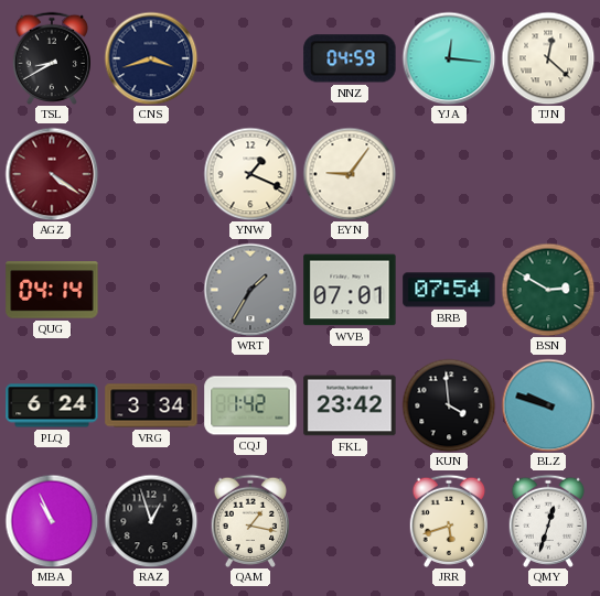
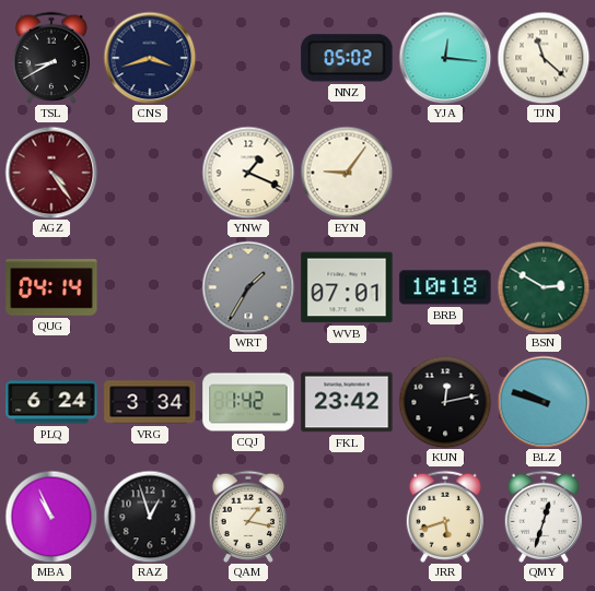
NNZ: 04:59 -> 05:02
TJN: 12:22 -> 11:22
AGZ: 4:21 -> 4:24
BRB: 07:54 -> 10:18
KUN: 3:59 -> 12:13
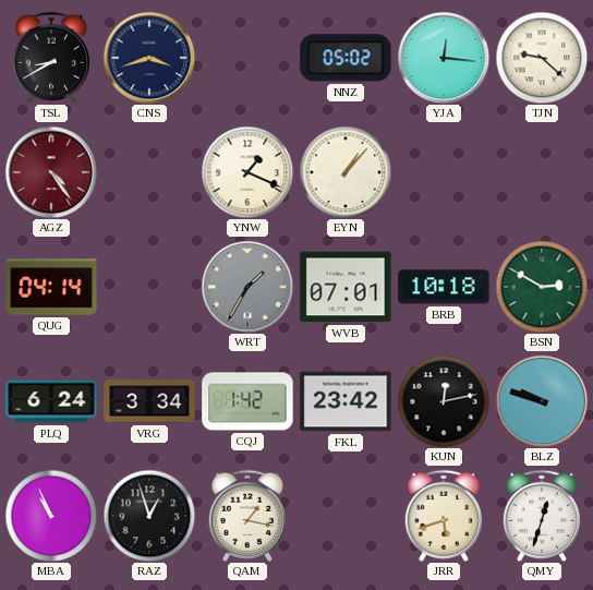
TJN: 11:22 -> 9:22
EYN: 9:06 -> 1:07
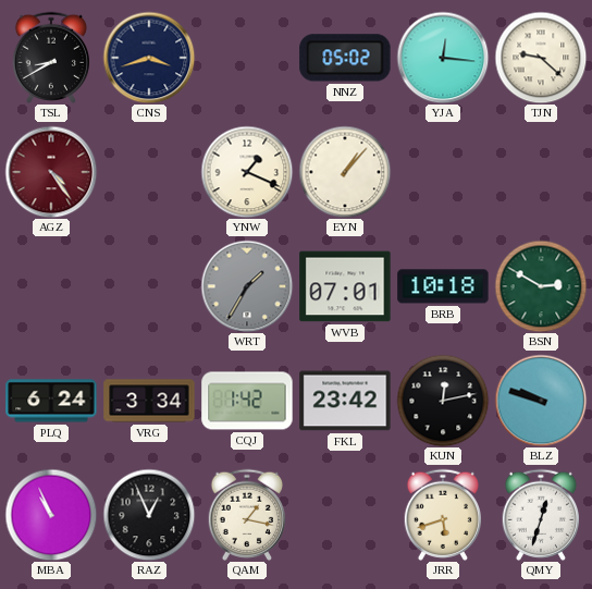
QUG: 04:14 -> none
RAZ: 12:57 -> 12:56
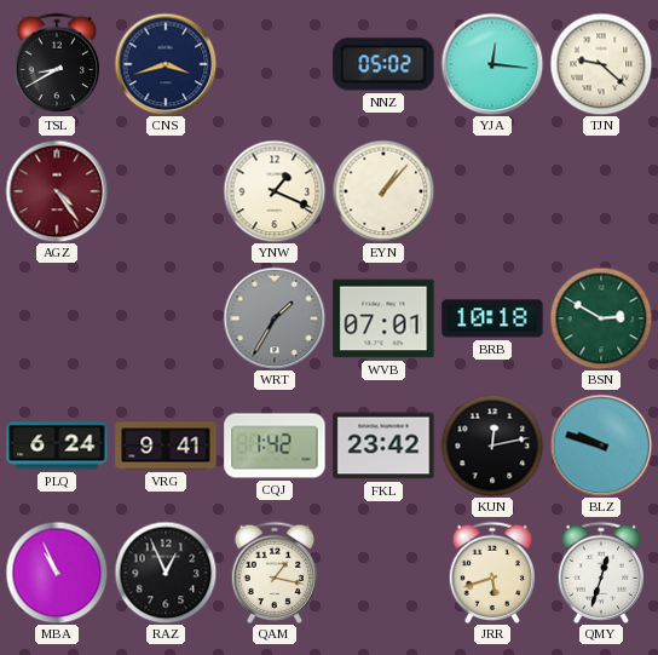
VRG: 3:34 -> 9:41
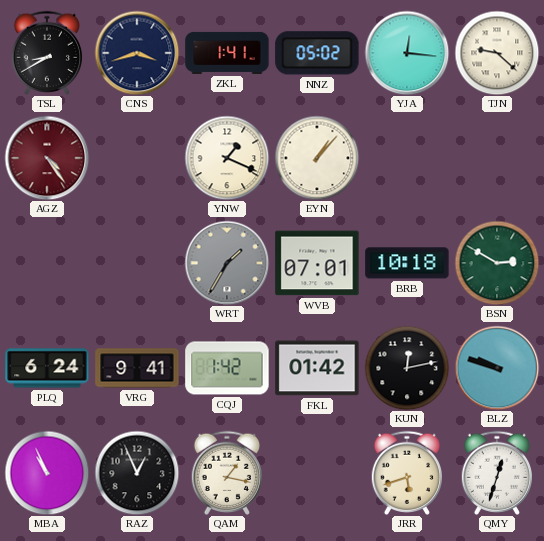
ZKL: none -> 1:41
FKL: 23:42 -> 01:42
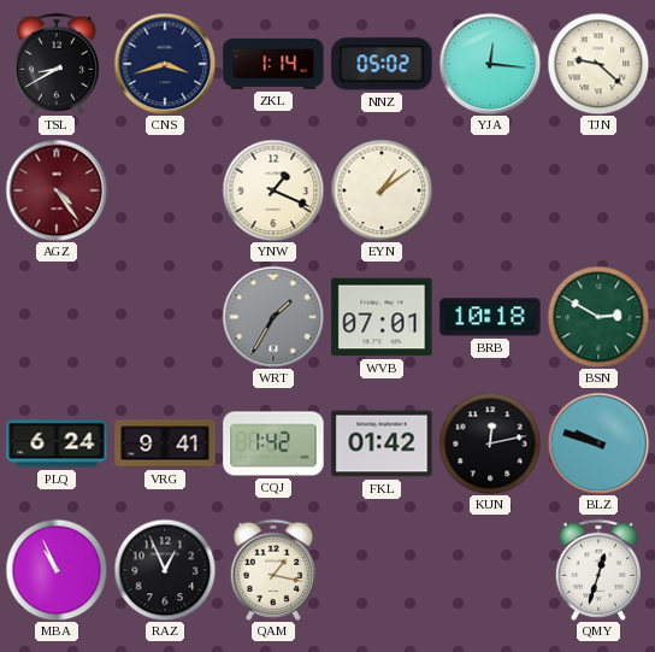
ZKL: 1:41 -> 1:14
EYN: 1:07 -> 1:09
JRR: 5:42 -> none
